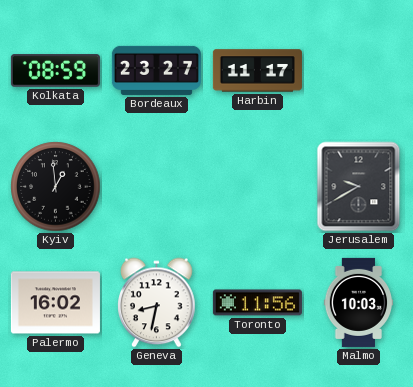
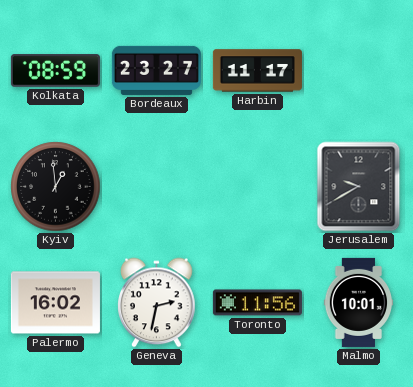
Geneva: 8:32 -> 2:32
Malmo: 10:03 -> 10:01
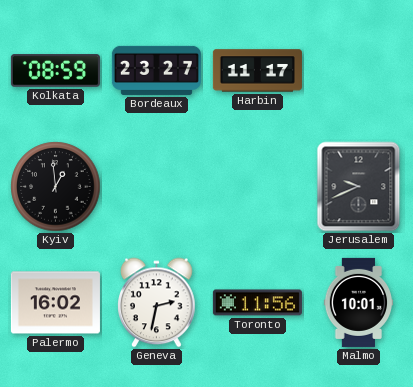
Jerusalem: 9:40 -> 9:41
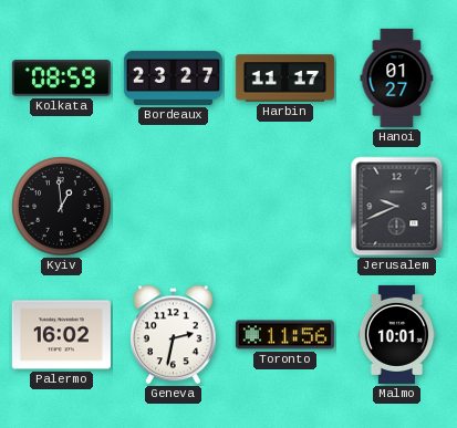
Hanoi: none -> 01:27
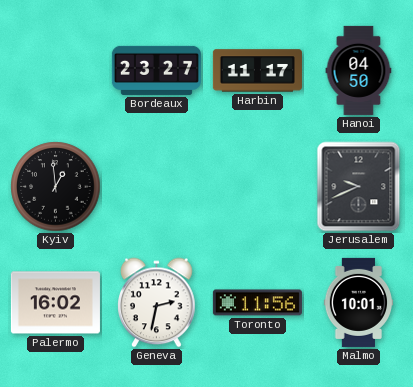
Kolkata: 08:59 -> none
Hanoi: 01:27 -> 04:50
